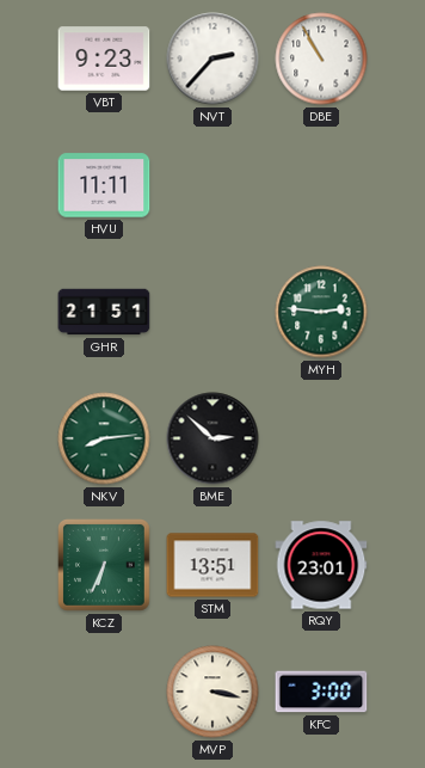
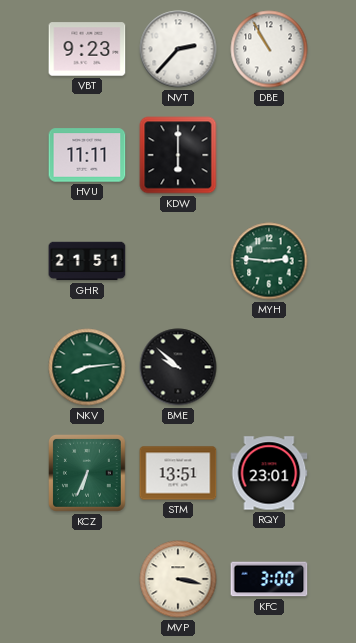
KDW: none -> 6:00
BME: 2:52 -> 9:52
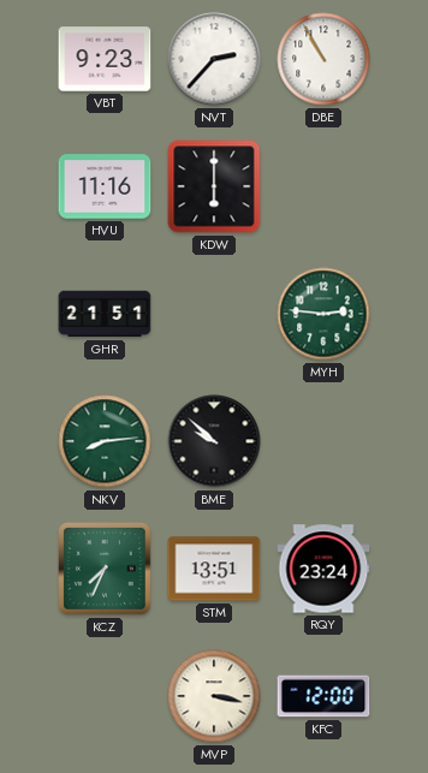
HVU: 11:11 -> 11:16
KCZ: 6:34 -> 7:34
RQY: 23:01 -> 23:24
KFC: 3:00 -> 12:00
